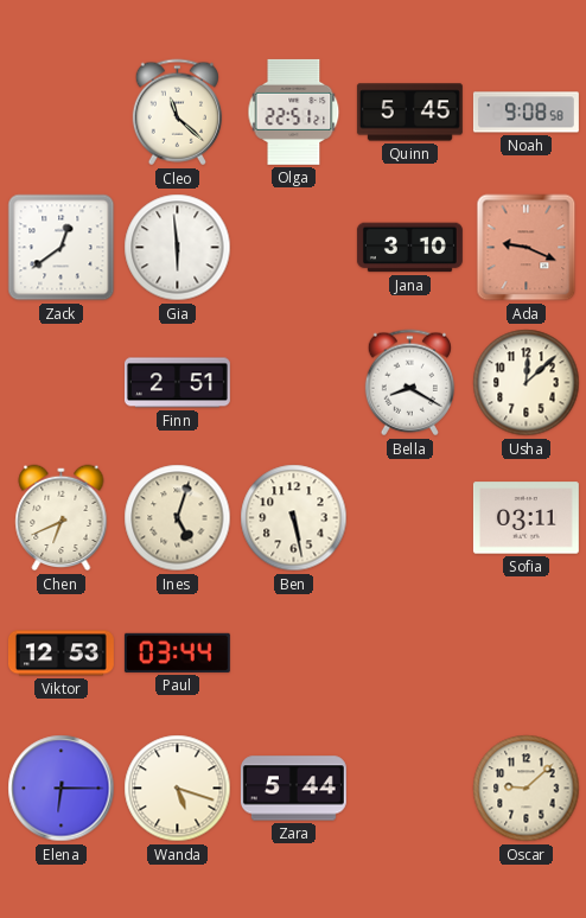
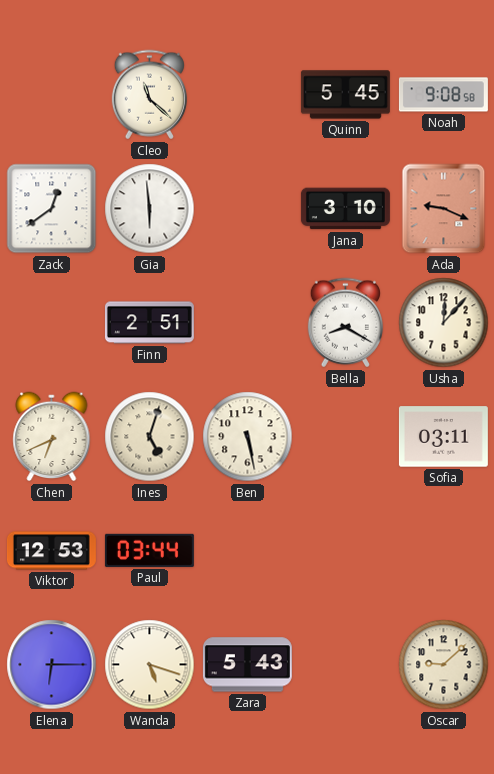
Olga: 22:51 -> none
Usha: 12:08 -> 12:07
Zara: 5:44 -> 5:43
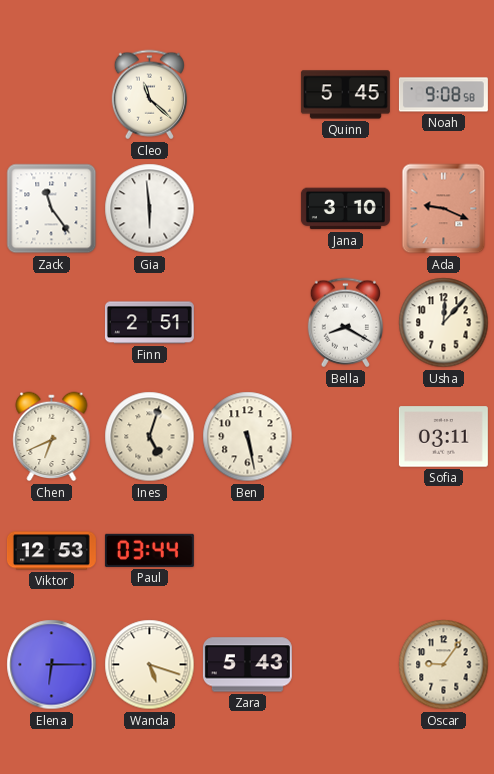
Zack: 12:39 -> 11:24
Oscar: 9:08 -> 9:06
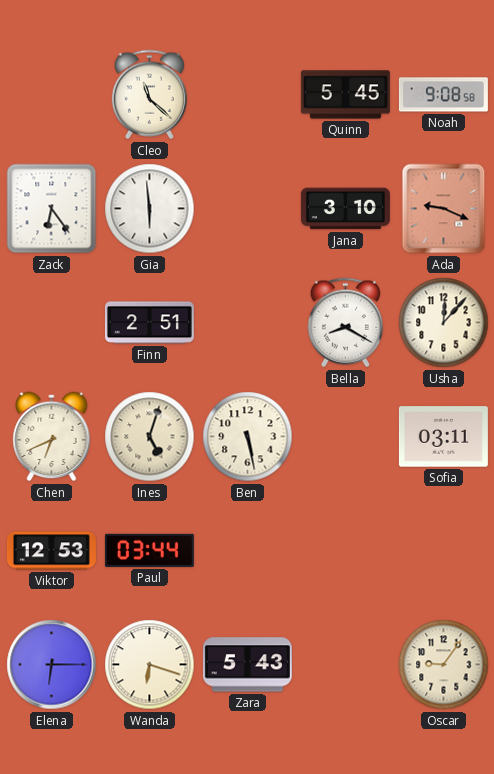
Zack: 11:24 -> 6:24
Wanda: 5:18 -> 6:18
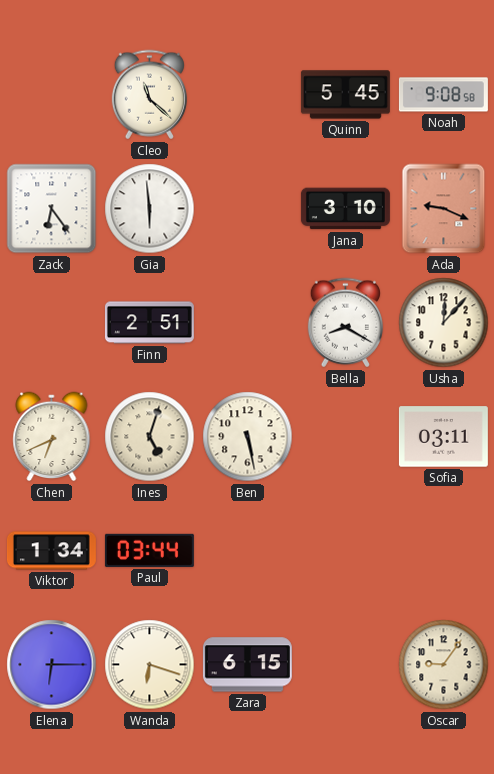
Viktor: 12:53 -> 1:34
Zara: 5:43 -> 6:15
